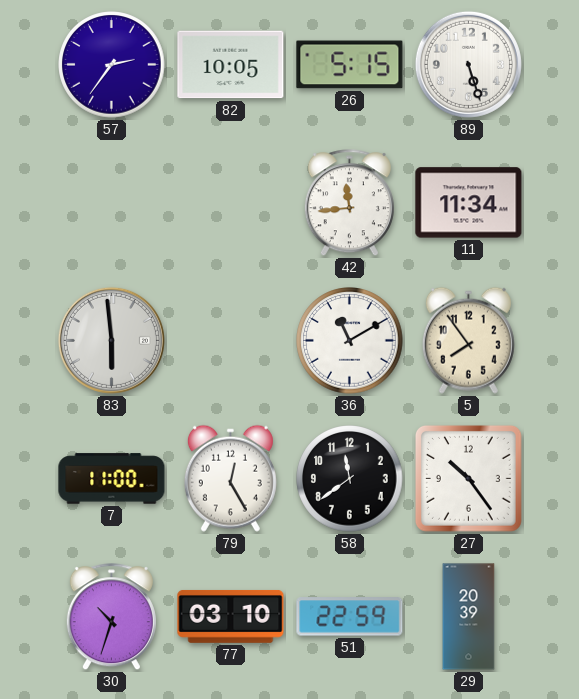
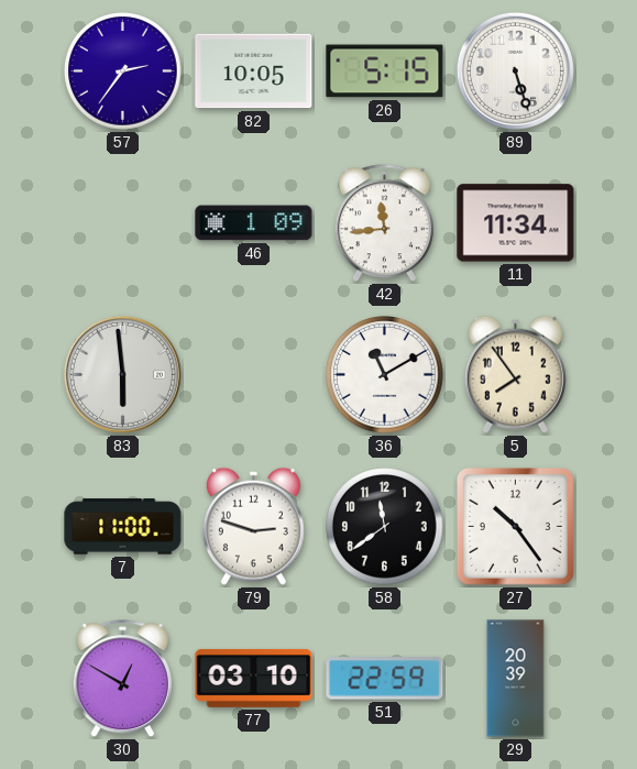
46: none -> 1:09
79: 12:25 -> 2:48
30: 10:33 -> 12:50
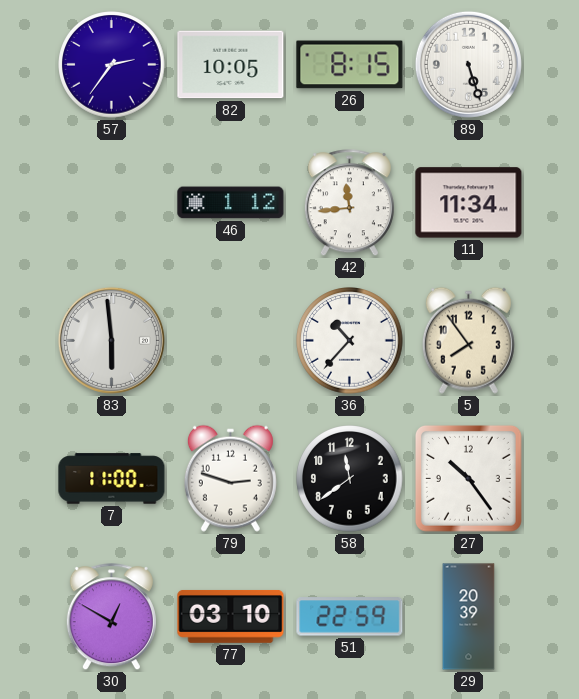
26: 5:15 -> 8:15
46: 1:09 -> 1:12
36: 11:10 -> 10:37
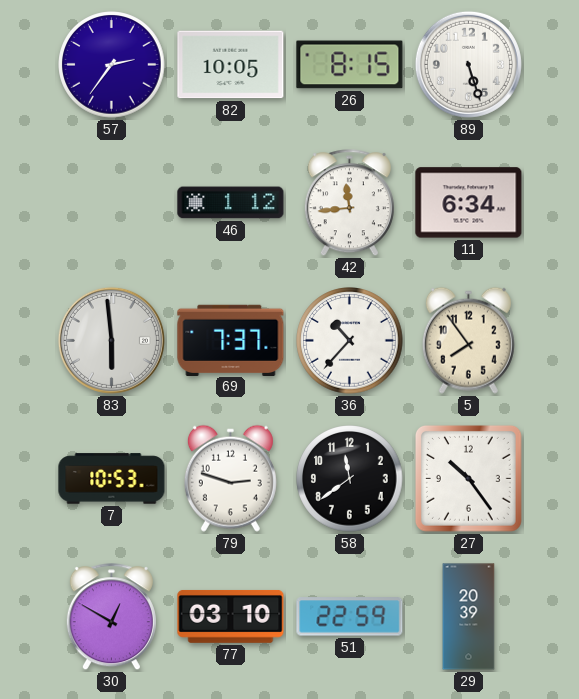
11: 11:34 -> 6:34
69: none -> 7:37
7: 11:00 -> 10:53
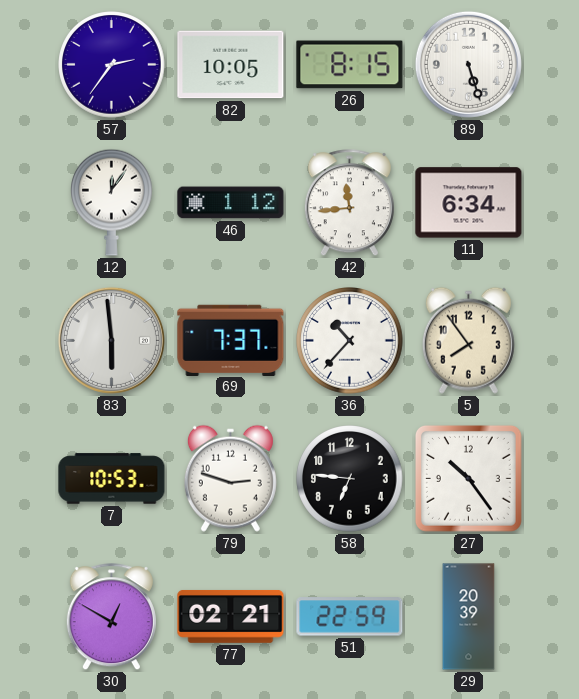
12: none -> 12:06
58: 11:39 -> 6:46
77: 03:10 -> 02:21
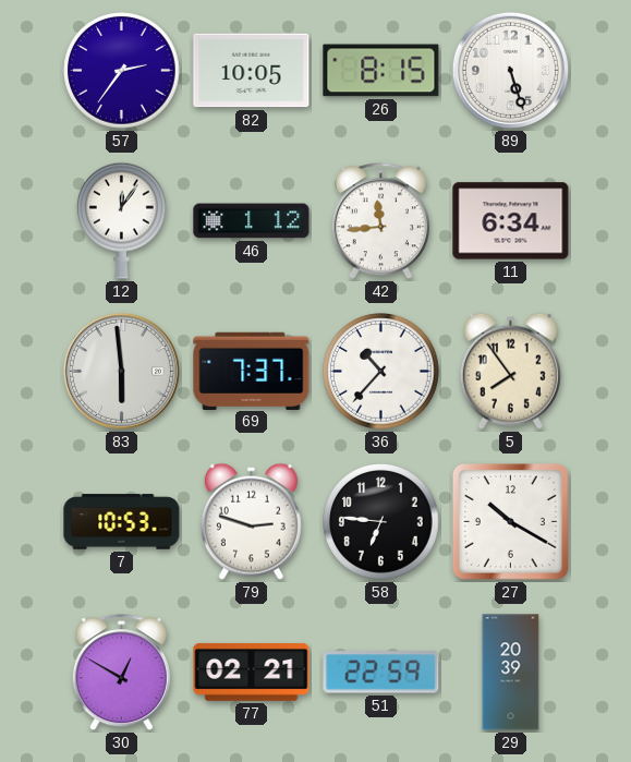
27: 10:24 -> 10:20
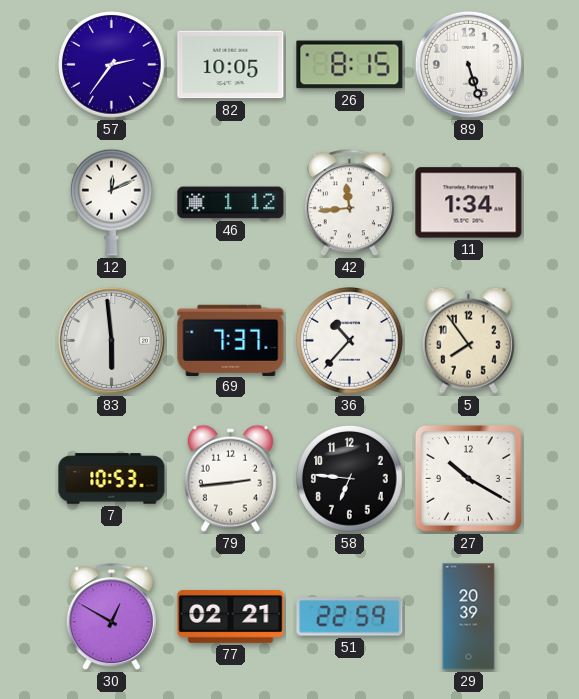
12: 12:06 -> 12:11
11: 6:34 -> 1:34
79: 2:48 -> 2:44
